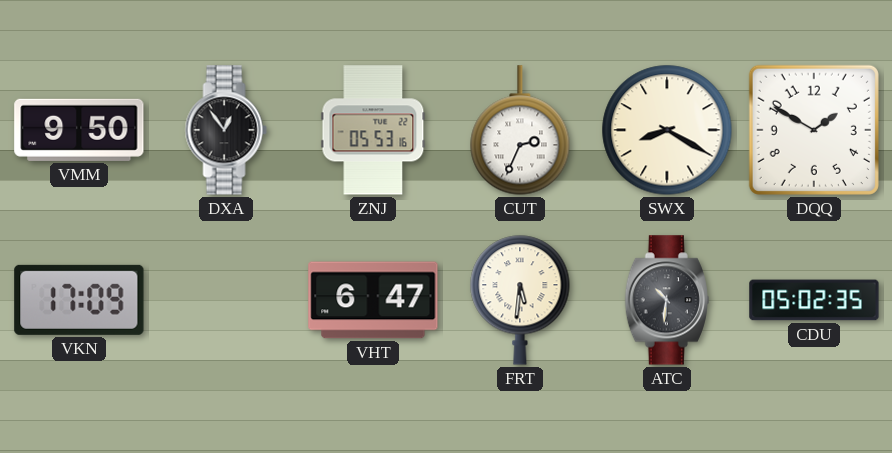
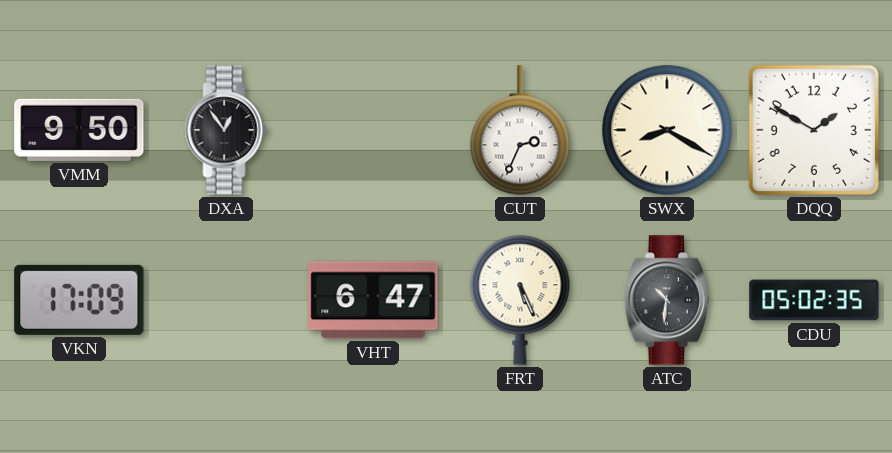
ZNJ: 05:53 -> none
FRT: 5:31 -> 5:26
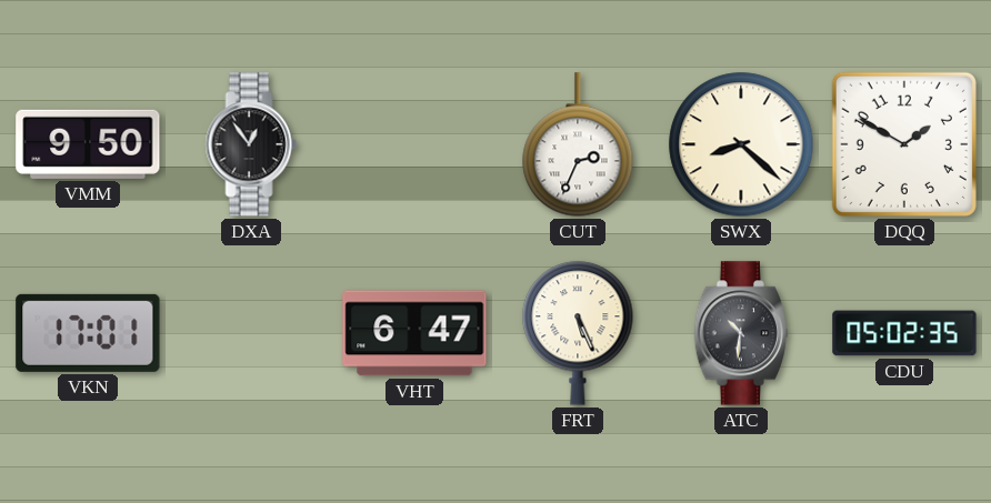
SWX: 8:20 -> 8:22
VKN: 17:09 -> 17:01
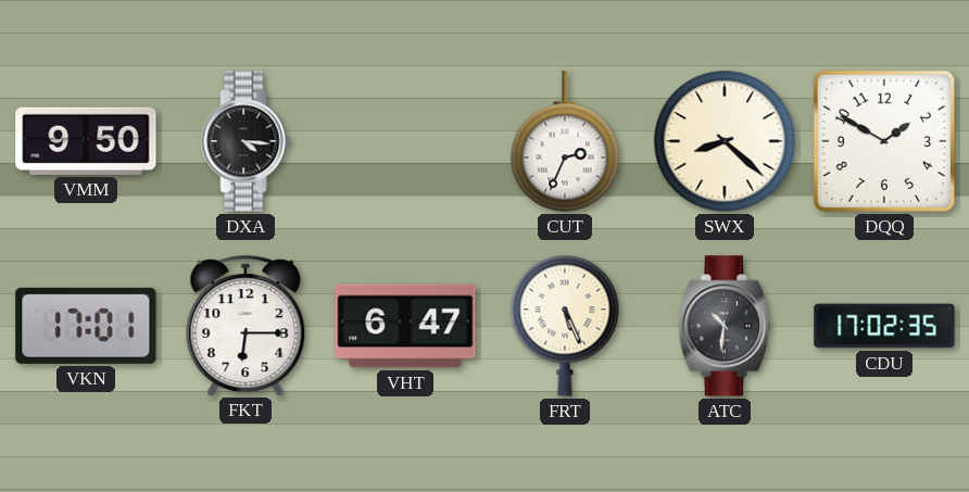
DXA: 12:54 -> 4:16
FKT: none -> 6:15
CDU: 05:02 -> 17:02
